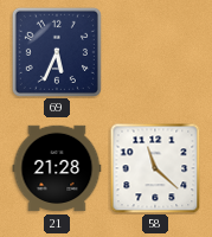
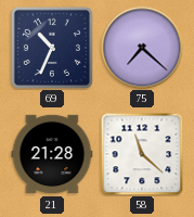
69: 5:34 -> 10:34
75: none -> 7:22
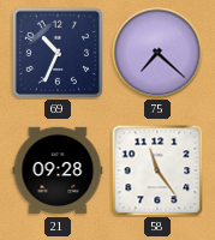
21: 21:28 -> 09:28
58: 11:22 -> 11:24
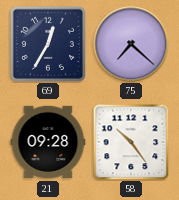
69: 10:34 -> 12:35
58: 11:24 -> 10:24
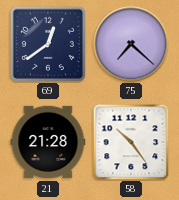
69: 12:35 -> 12:39
21: 09:28 -> 21:28
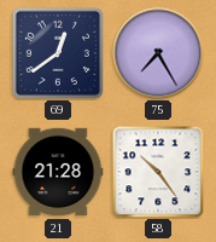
75: 7:22 -> 7:25
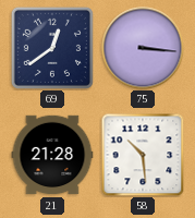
75: 7:25 -> 3:16
58: 10:24 -> 10:29
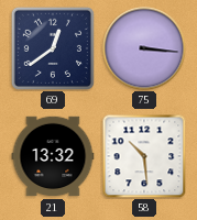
21: 21:28 -> 13:32
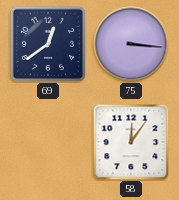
21: 13:32 -> none
58: 10:29 -> 12:06
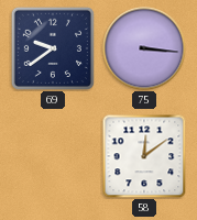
69: 12:39 -> 9:39
58: 12:06 -> 12:09
